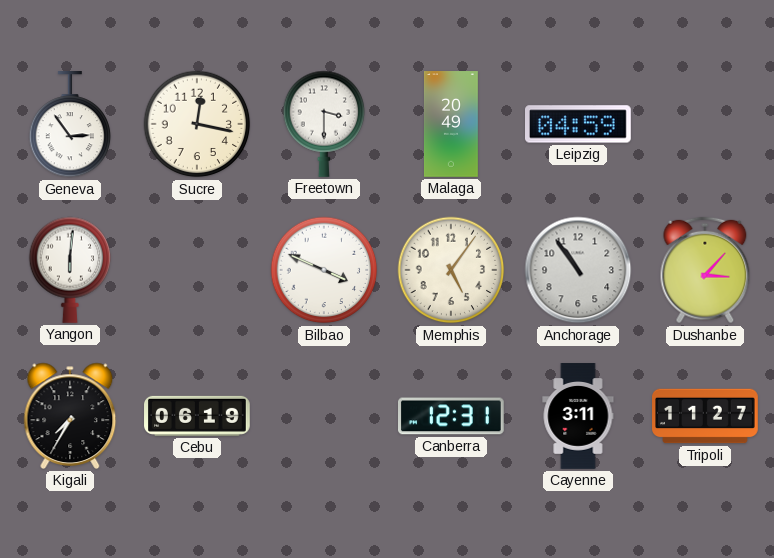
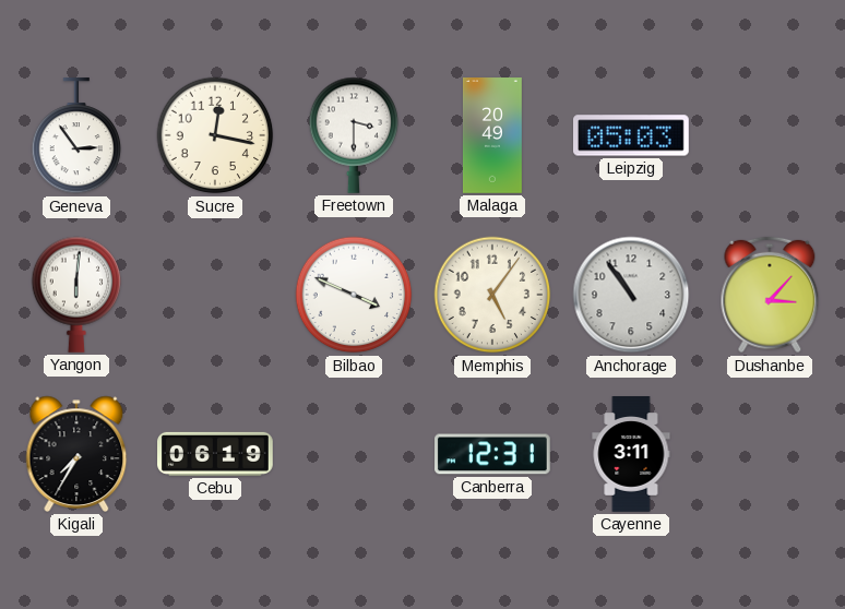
Leipzig: 04:59 -> 05:03
Tripoli: 11:27 -> none
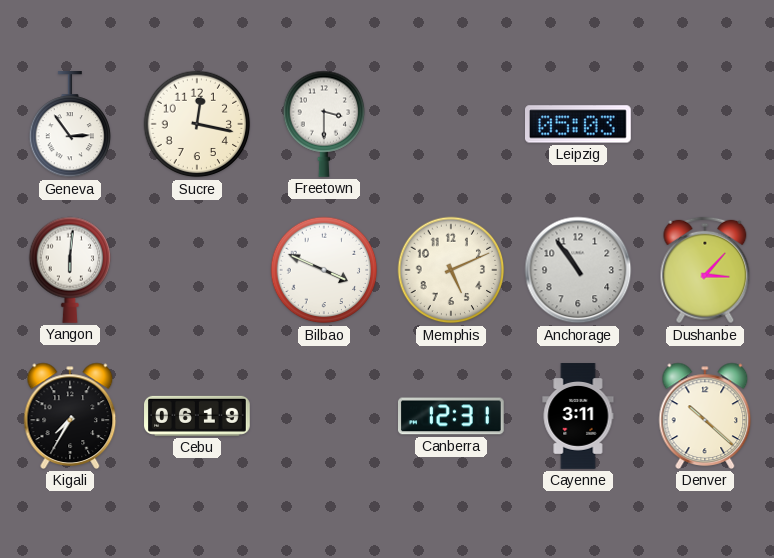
Malaga: 20:49 -> none
Memphis: 5:06 -> 5:11
Denver: none -> 10:22
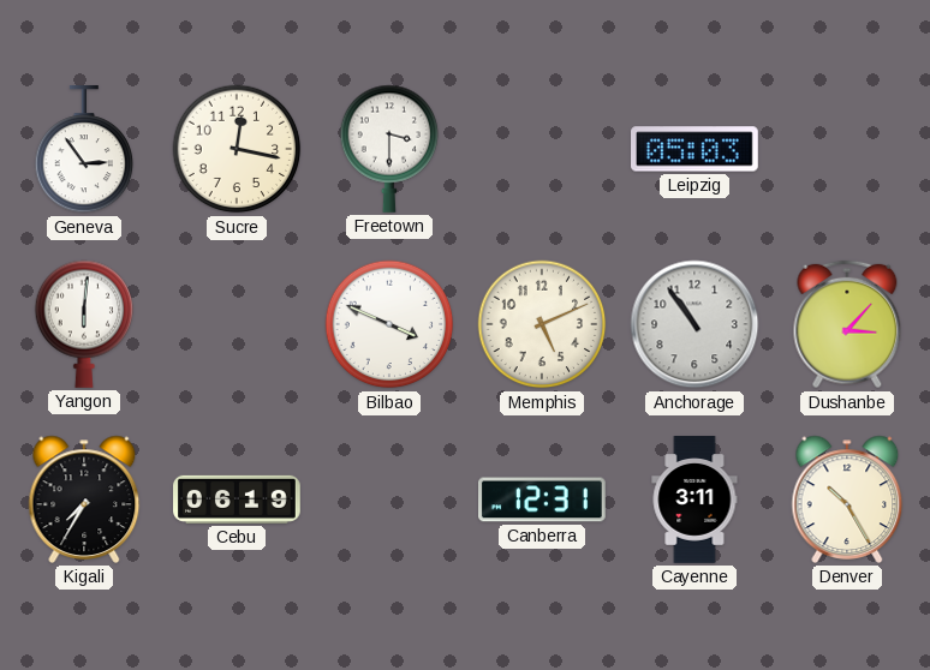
Denver: 10:22 -> 10:25
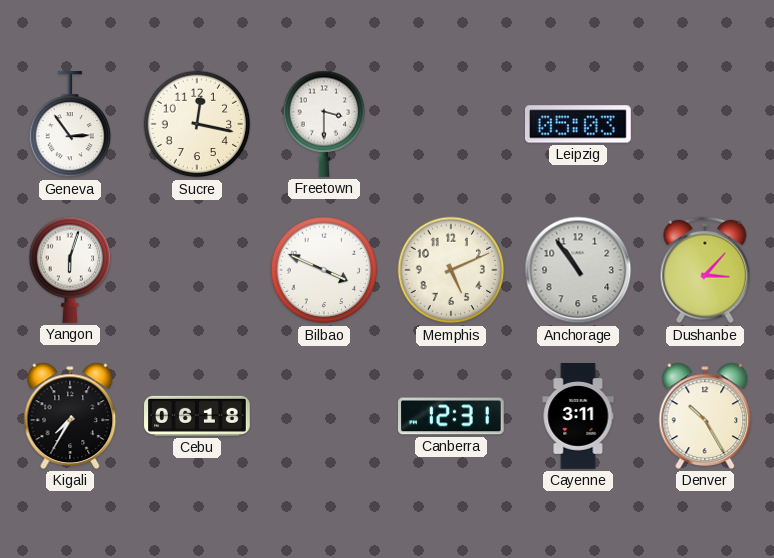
Yangon: 6:01 -> 6:03
Cebu: 06:19 -> 06:18
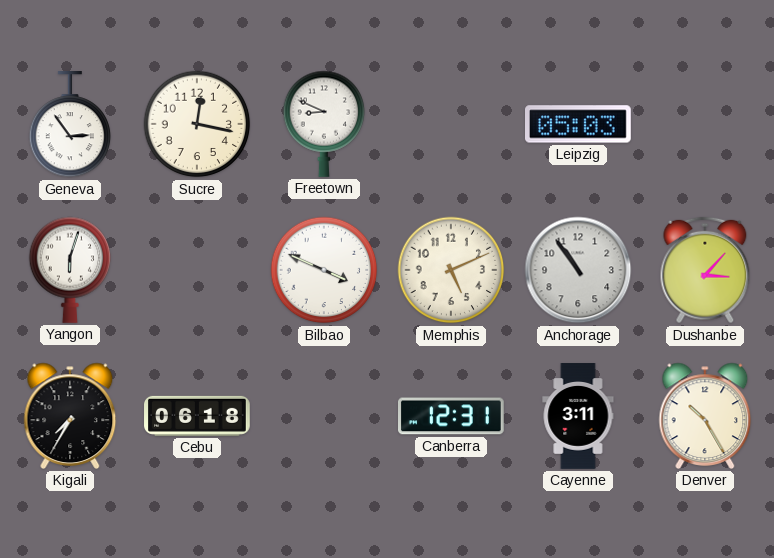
Freetown: 3:30 -> 8:49
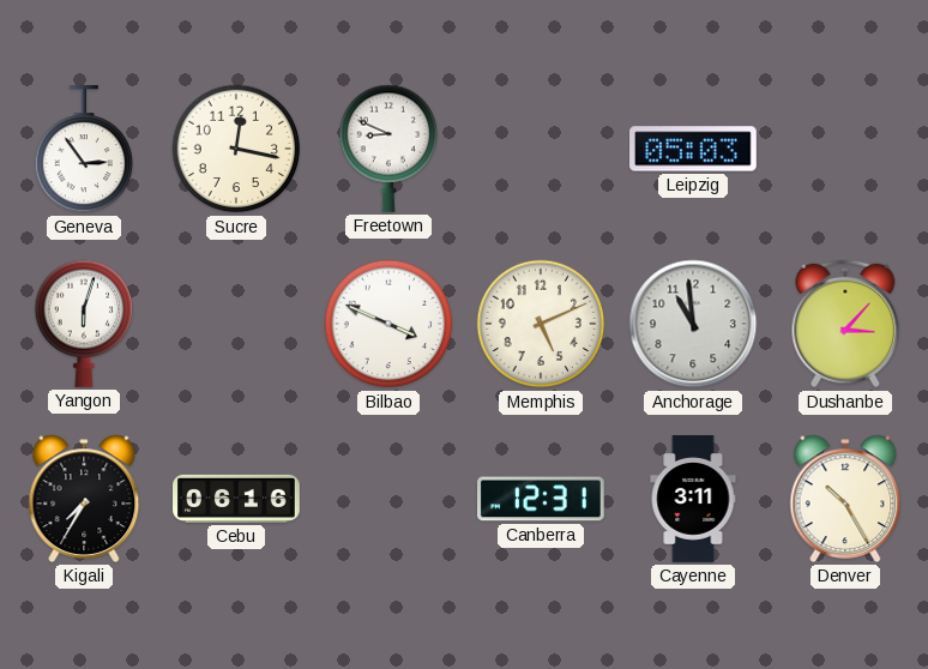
Anchorage: 10:54 -> 10:59
Cebu: 06:18 -> 06:16
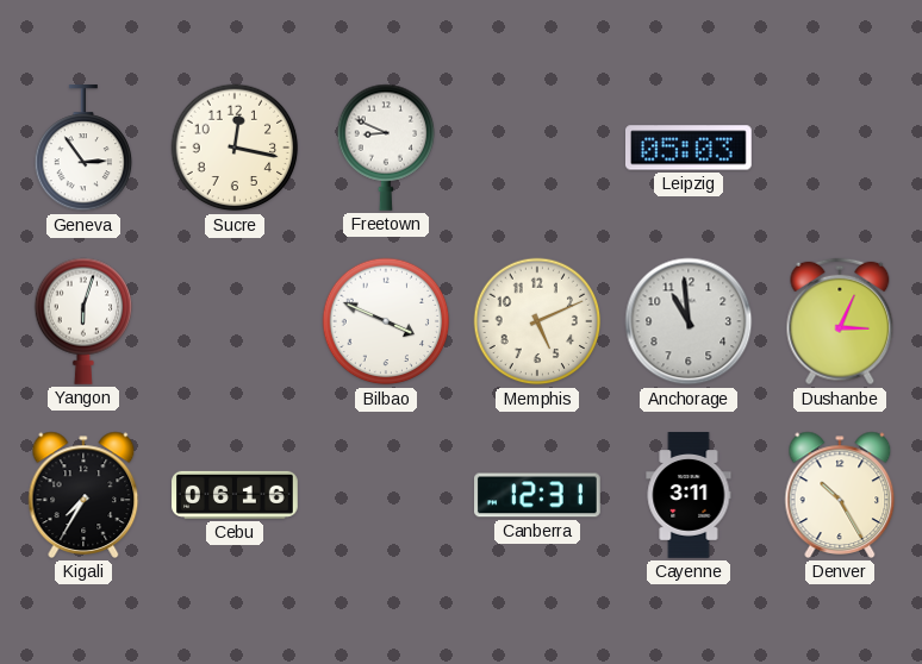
Dushanbe: 3:07 -> 3:04
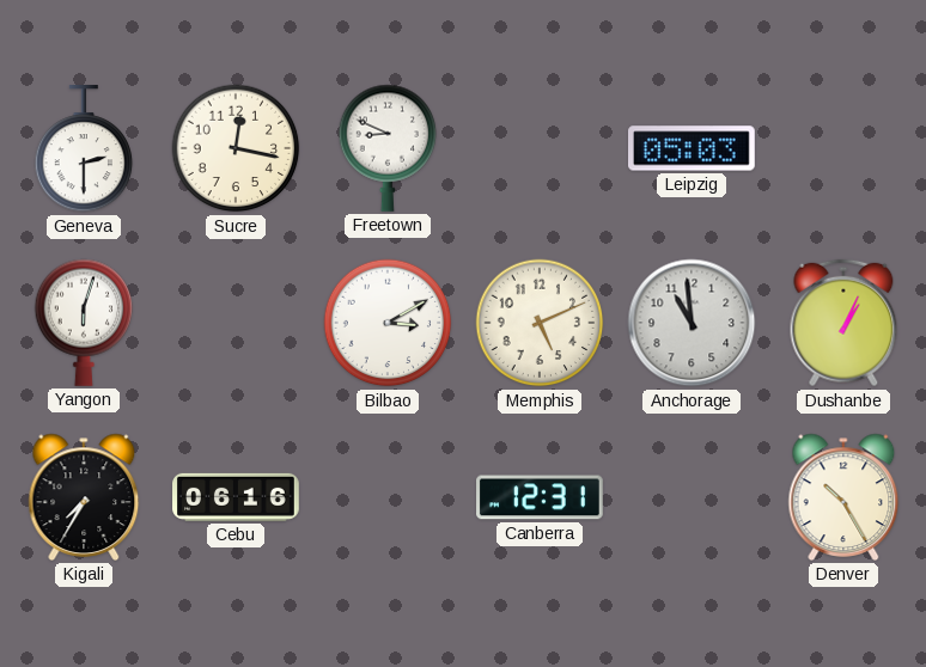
Geneva: 2:54 -> 2:30
Bilbao: 3:49 -> 3:10
Dushanbe: 3:04 -> 1:04
Cayenne: 3:11 -> none
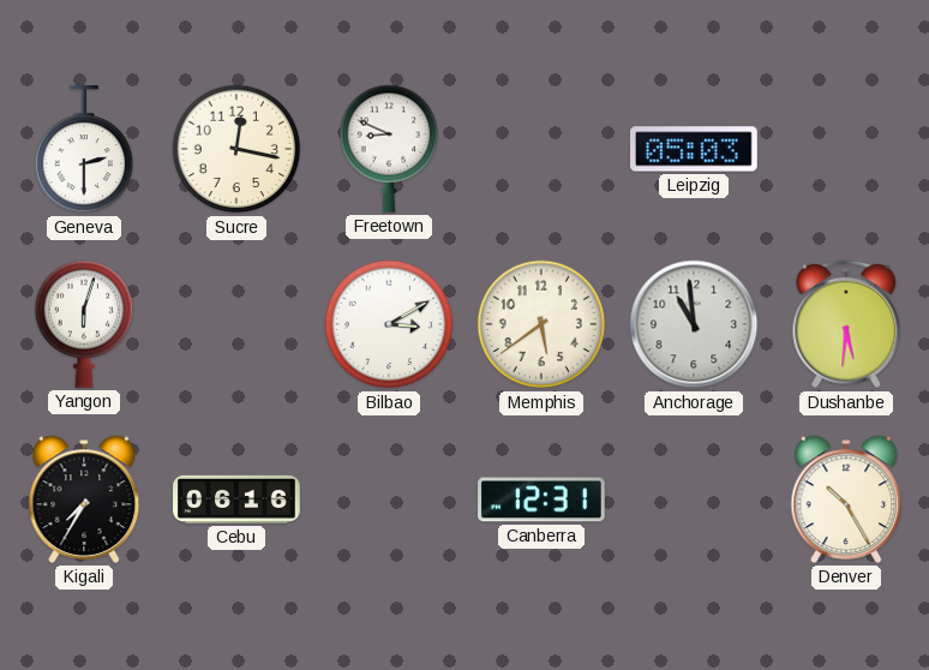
Memphis: 5:11 -> 5:39
Dushanbe: 1:04 -> 5:31
